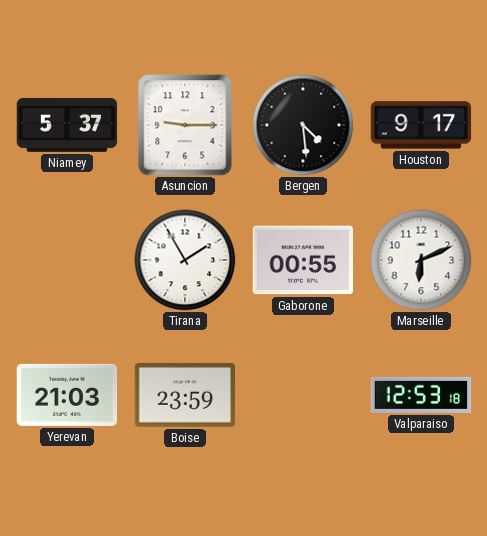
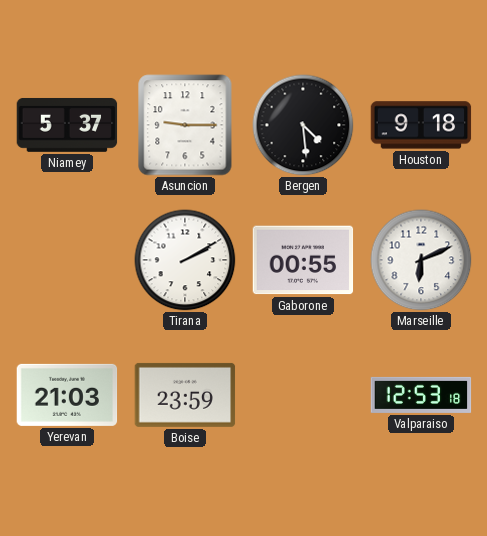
Houston: 9:17 -> 9:18
Tirana: 1:55 -> 2:10
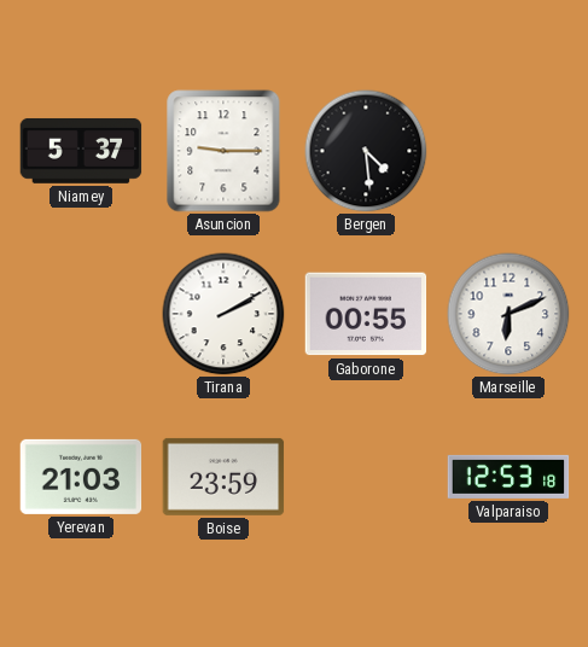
Houston: 9:18 -> none
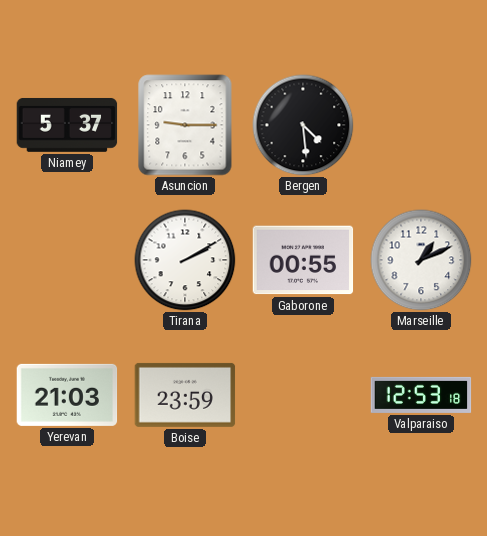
Marseille: 6:11 -> 1:11
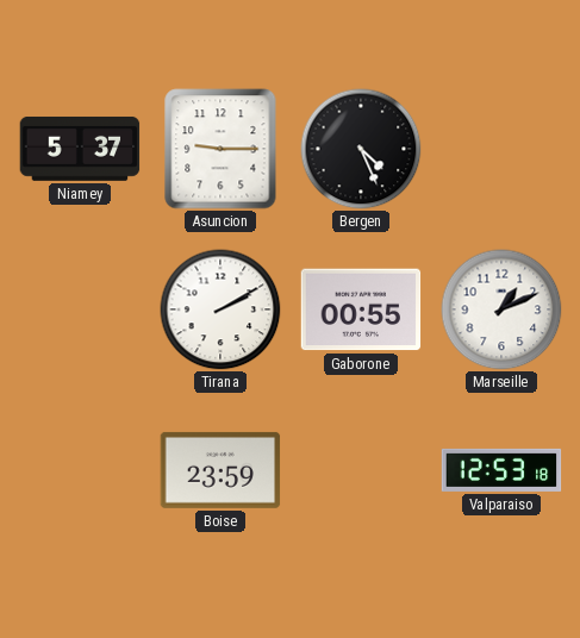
Bergen: 4:29 -> 4:26
Yerevan: 21:03 -> none
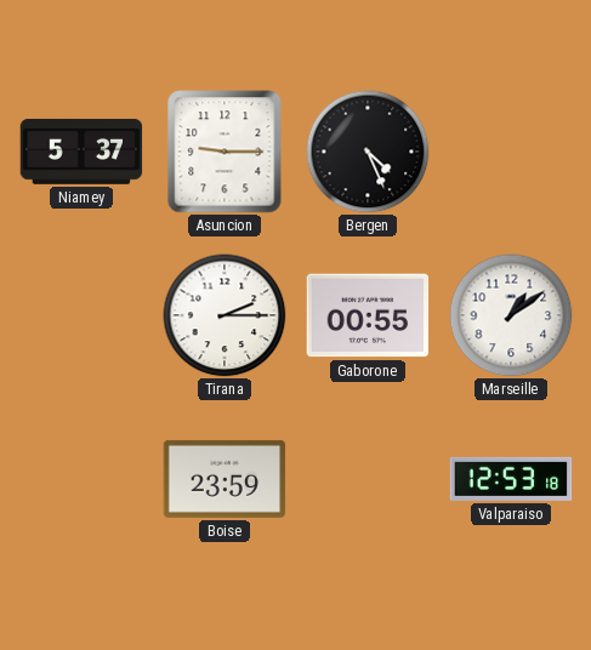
Tirana: 2:10 -> 2:15
Marseille: 1:11 -> 1:09
